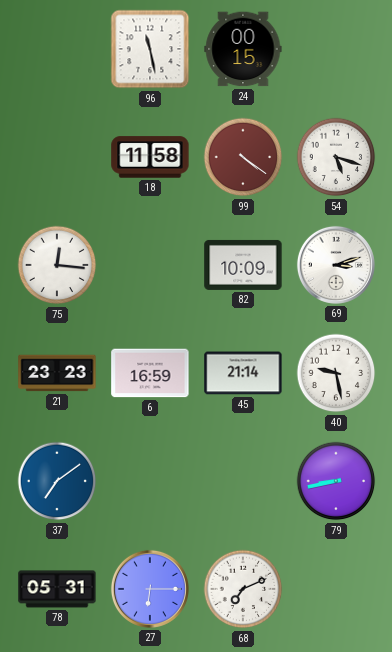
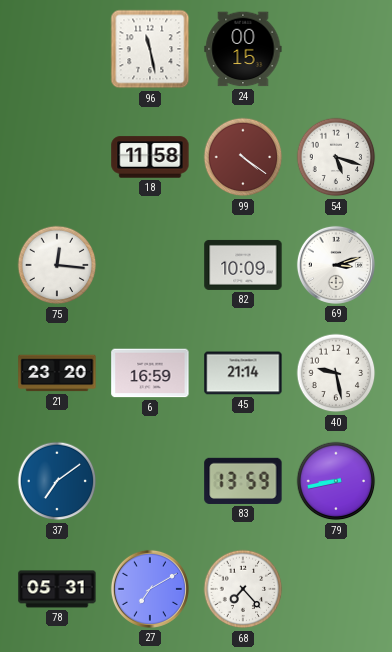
21: 23:23 -> 23:20
83: none -> 13:59
27: 6:15 -> 7:10
68: 7:11 -> 7:23
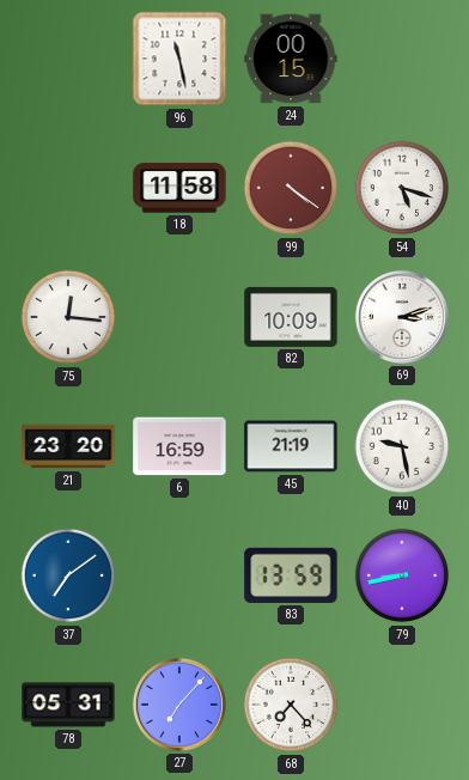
45: 21:14 -> 21:19
27: 7:10 -> 7:07
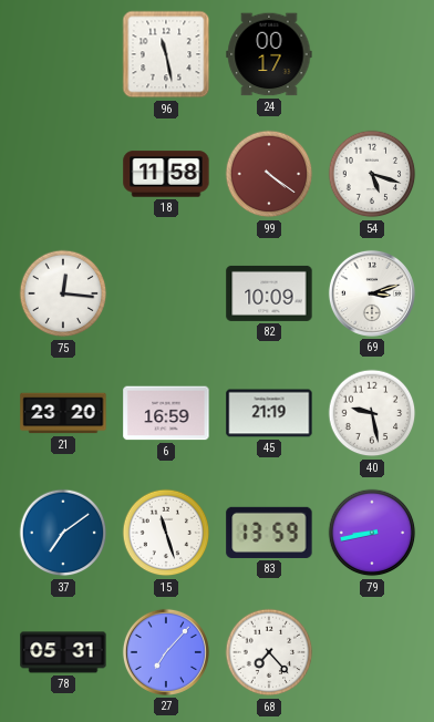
24: 00:15 -> 00:17
15: none -> 11:27
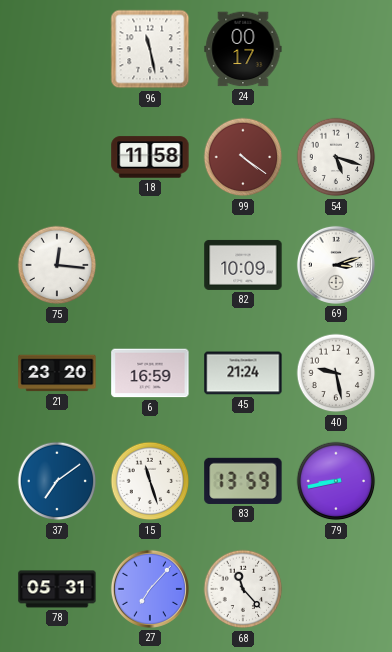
45: 21:19 -> 21:24
68: 7:23 -> 11:23
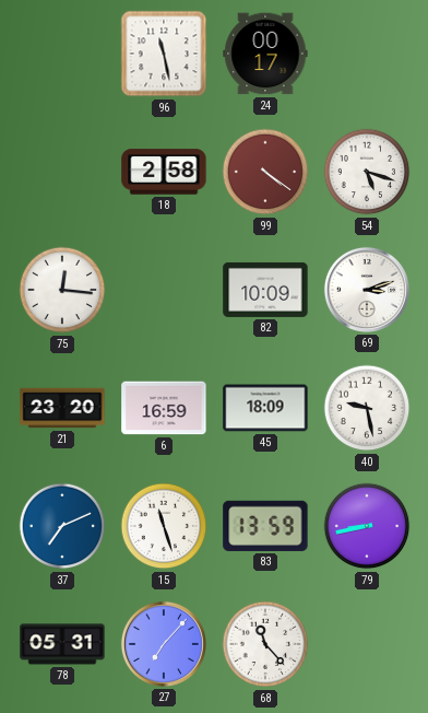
18: 11:58 -> 2:58
45: 21:24 -> 18:09
37: 7:09 -> 7:11
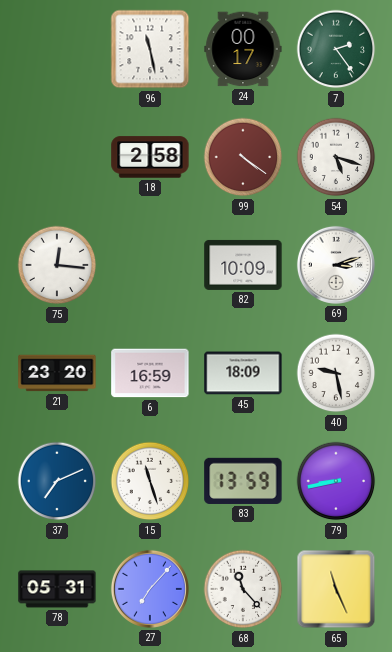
7: none -> 2:24
65: none -> 11:26
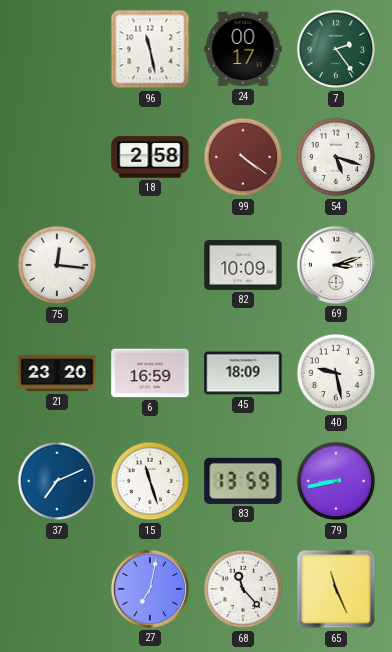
78: 05:31 -> none
27: 7:07 -> 7:02
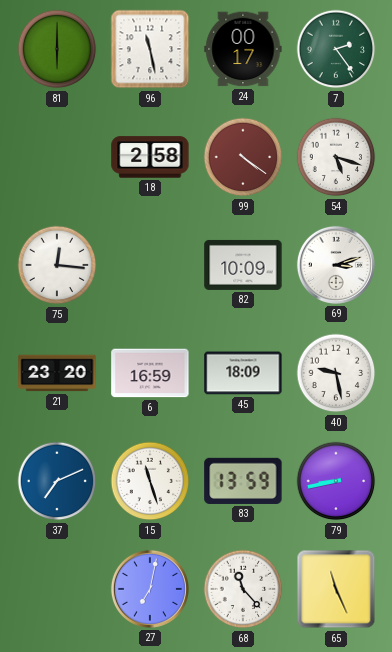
81: none -> 6:00
